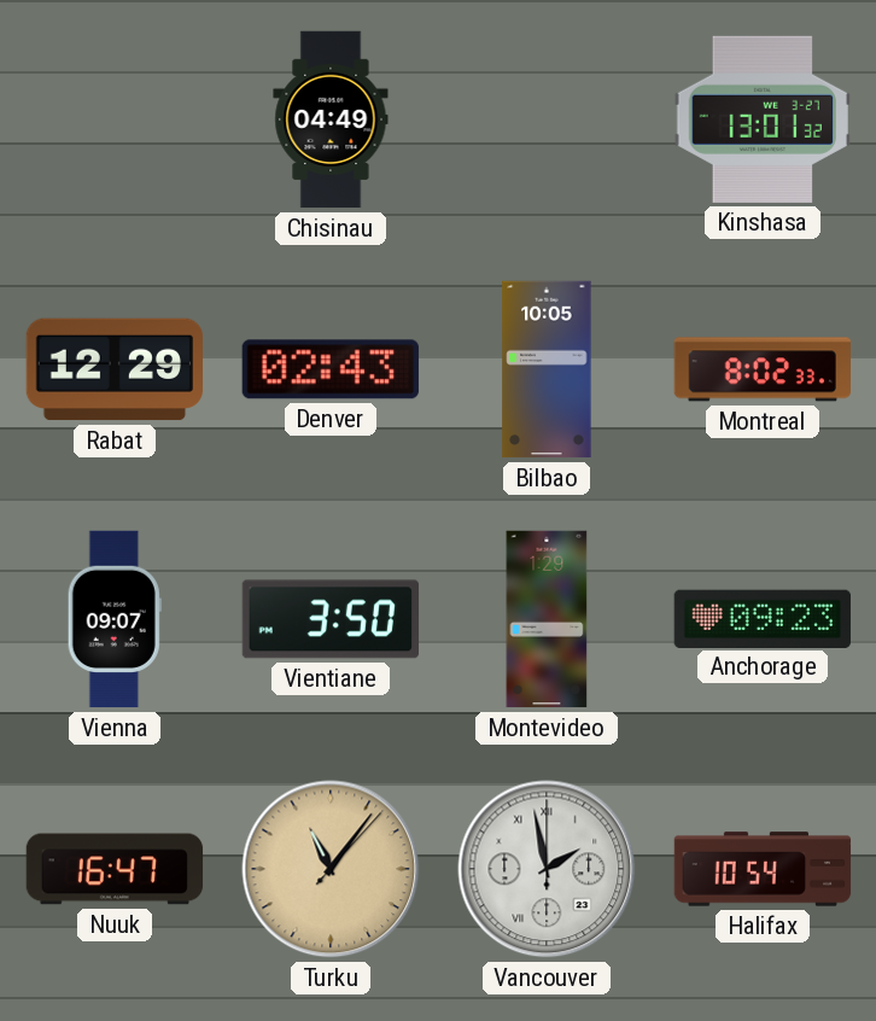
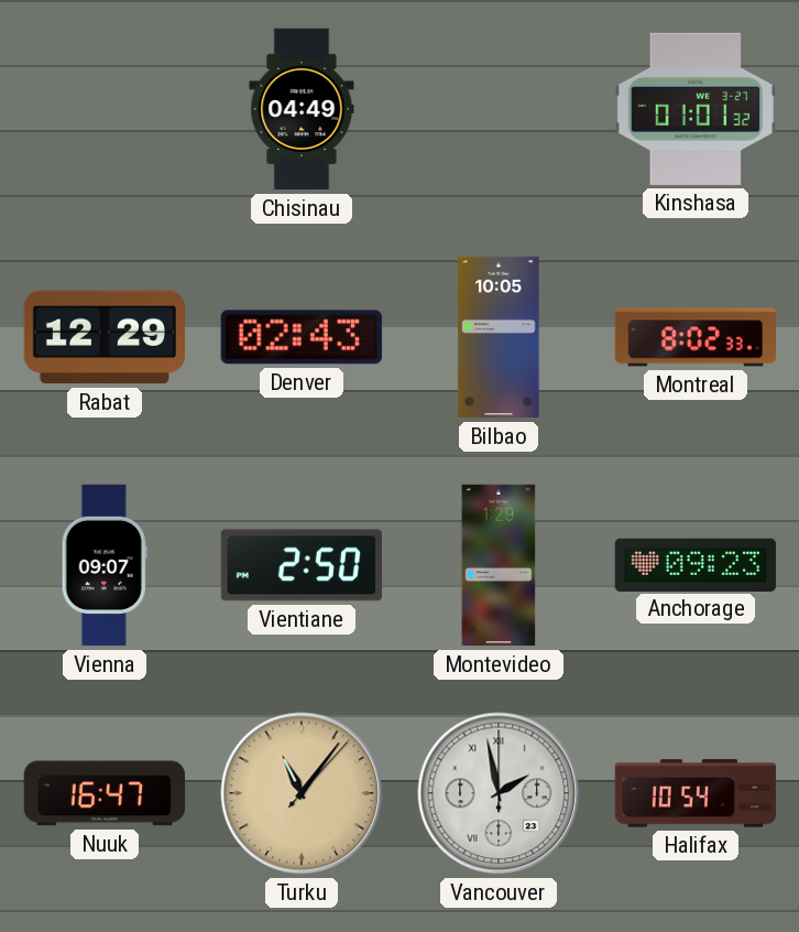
Kinshasa: 13:01 -> 01:01
Vientiane: 3:50 -> 2:50
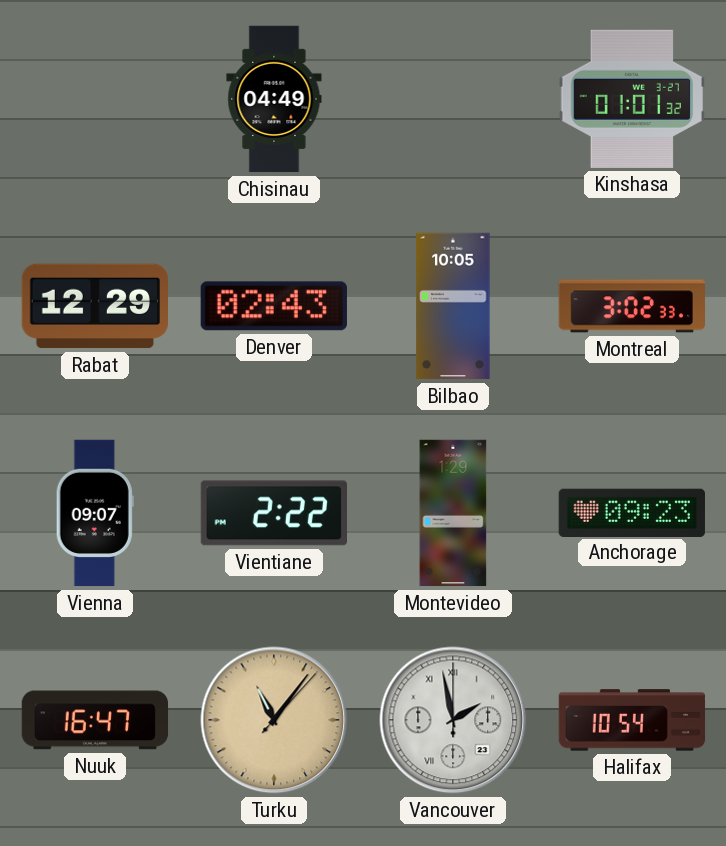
Montreal: 8:02 -> 3:02
Vientiane: 2:50 -> 2:22
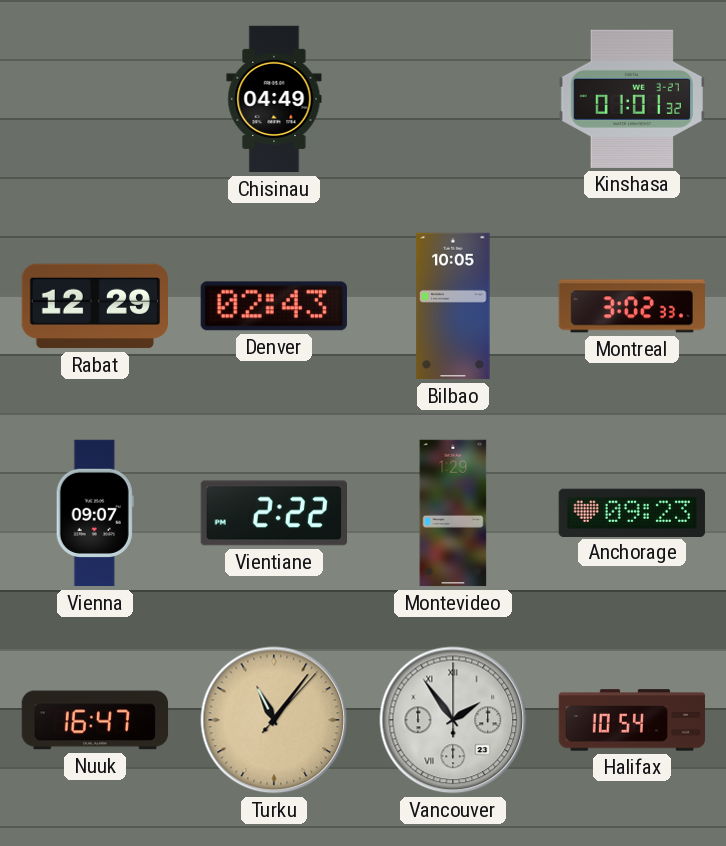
Vancouver: 1:58 -> 1:54
